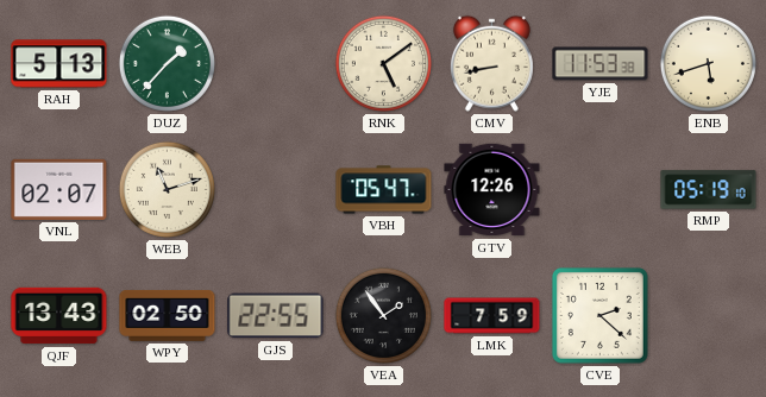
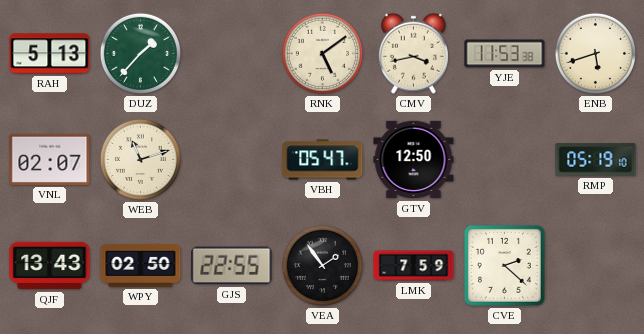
CMV: 8:43 -> 3:43
GTV: 12:26 -> 12:50
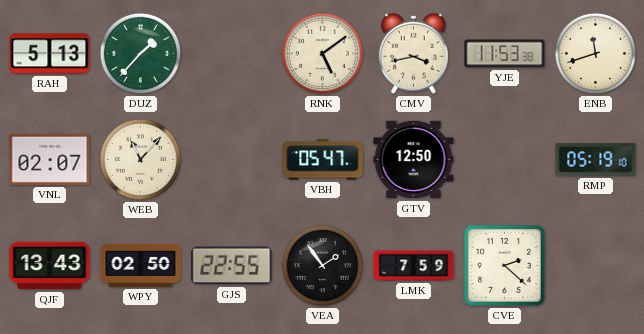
ENB: 5:42 -> 11:42
WEB: 11:12 -> 11:07
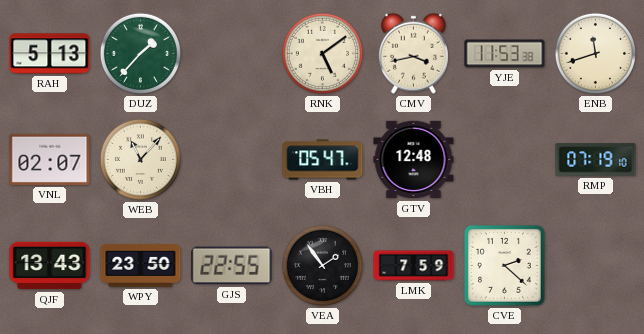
GTV: 12:50 -> 12:48
RMP: 05:19 -> 07:19
WPY: 02:50 -> 23:50
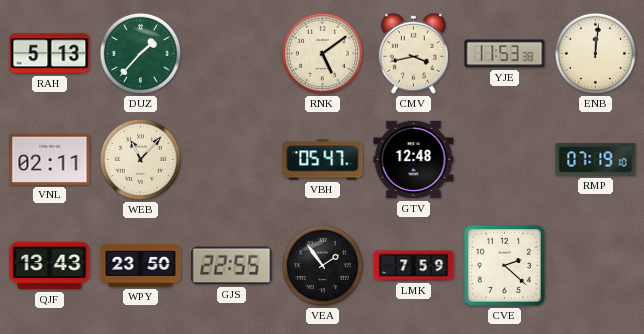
ENB: 11:42 -> 12:01
VNL: 02:07 -> 02:11
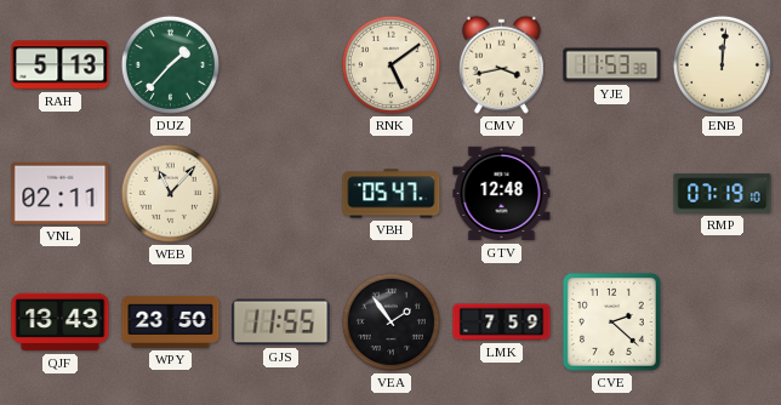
GJS: 22:55 -> 11:55
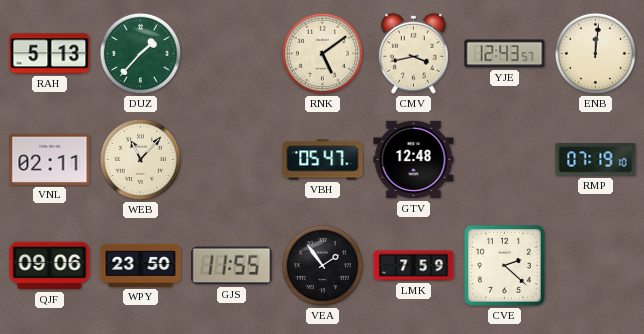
YJE: 11:53 -> 12:43
QJF: 13:43 -> 09:06
